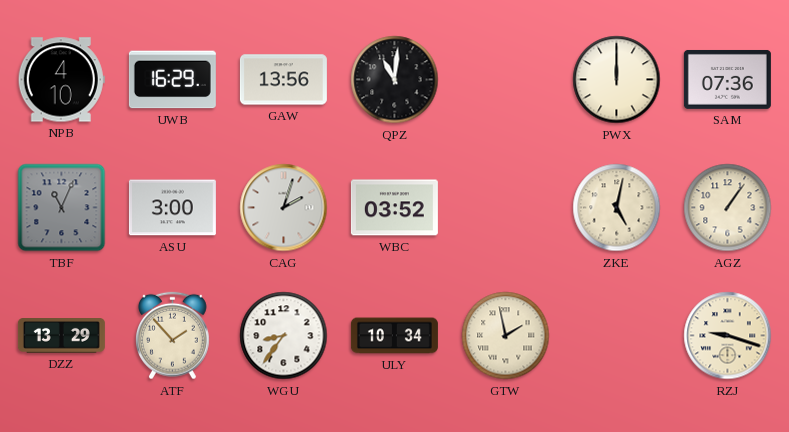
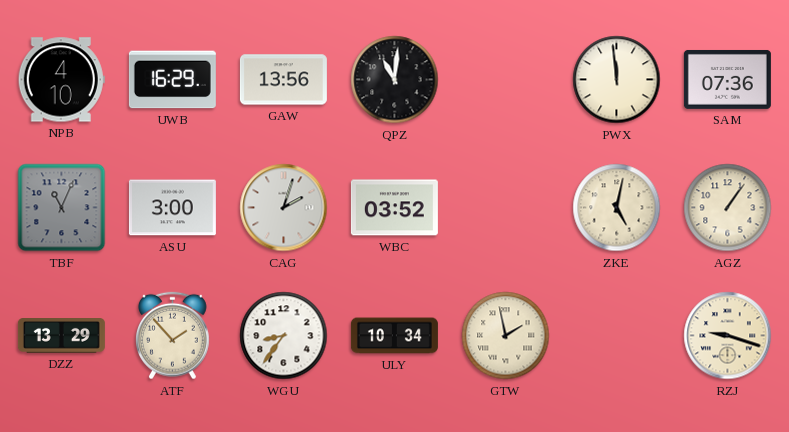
PWX: 12:00 -> 11:59
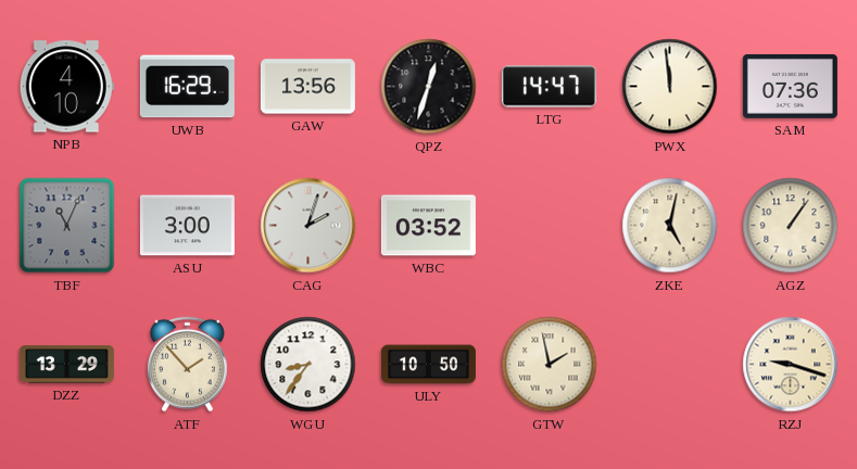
QPZ: 11:01 -> 12:33
LTG: none -> 14:47
ULY: 10:34 -> 10:50
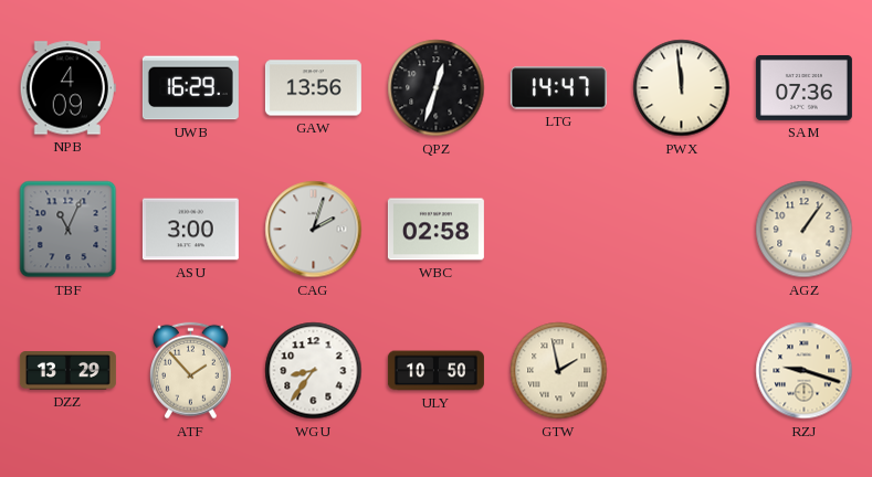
NPB: 4:10 -> 4:09
WBC: 03:52 -> 02:58
ZKE: 5:02 -> none
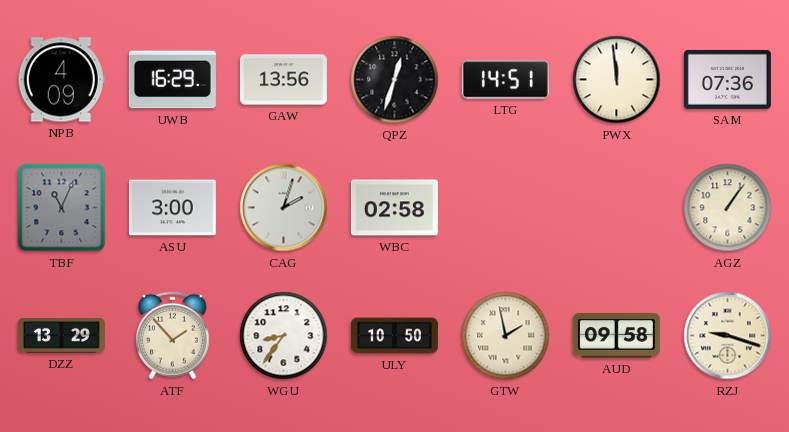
LTG: 14:47 -> 14:51
AUD: none -> 09:58
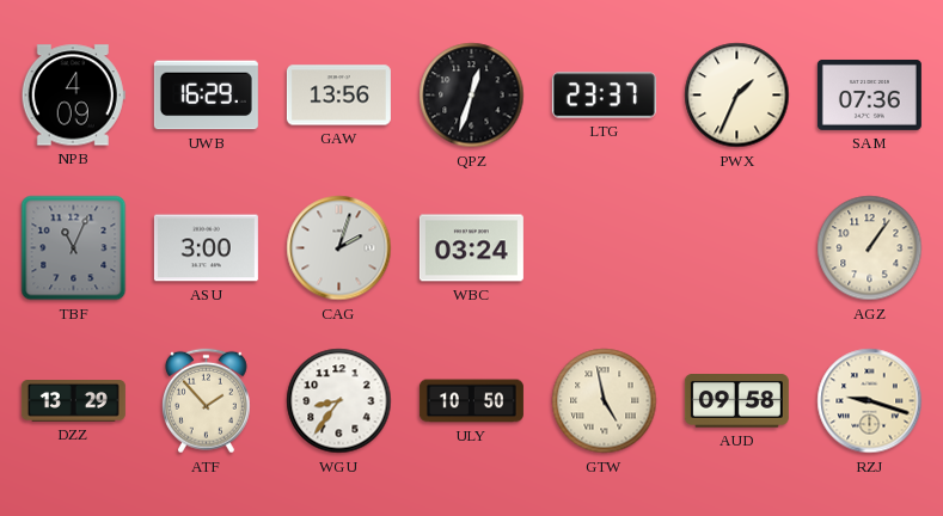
LTG: 14:51 -> 23:37
PWX: 11:59 -> 1:34
WBC: 02:58 -> 03:24
GTW: 1:58 -> 4:58
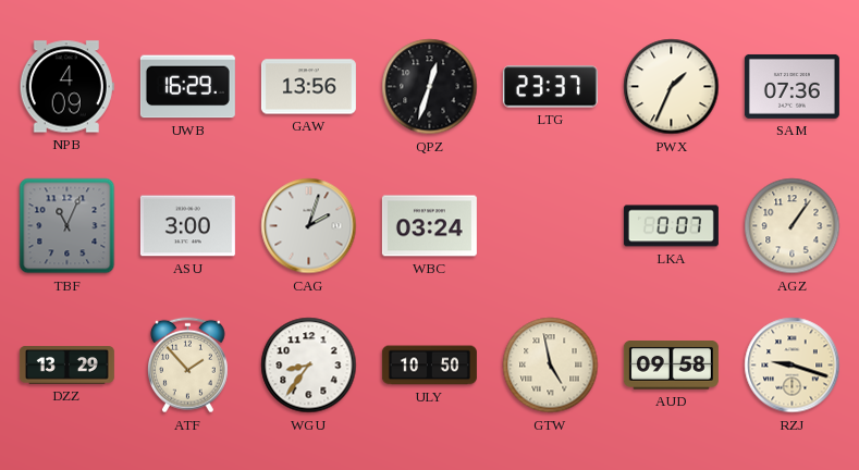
LKA: none -> 0:07
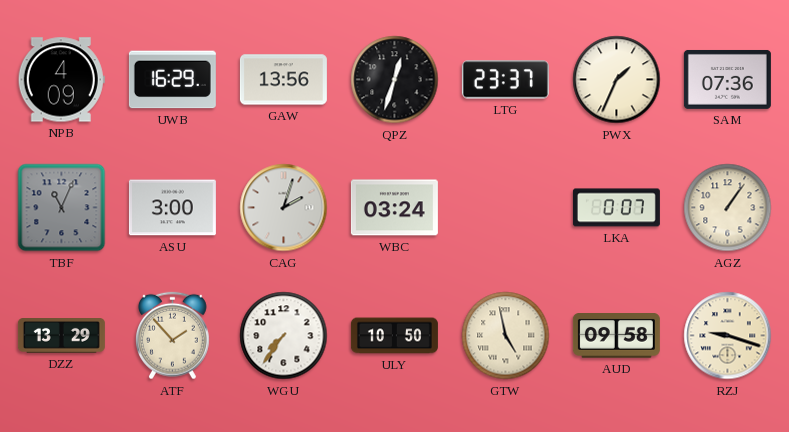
WGU: 8:36 -> 7:36
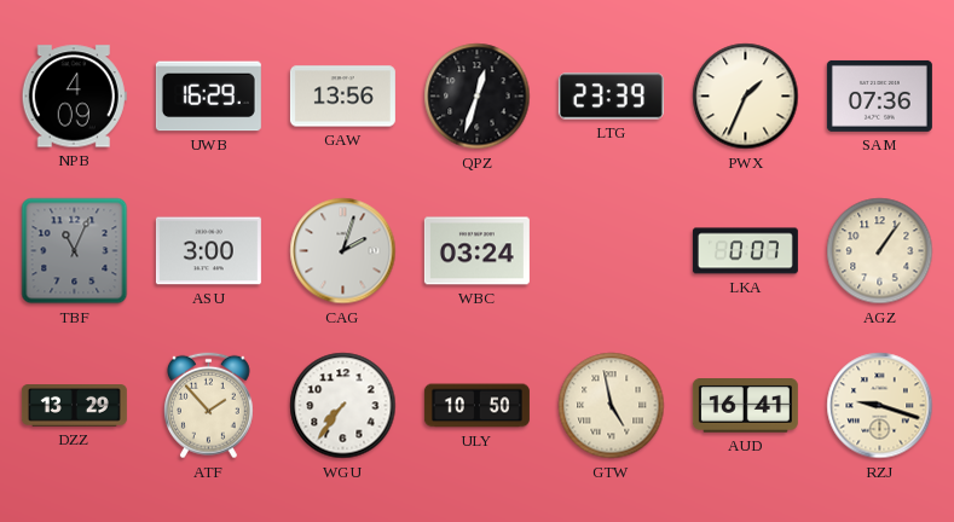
LTG: 23:37 -> 23:39
AUD: 09:58 -> 16:41
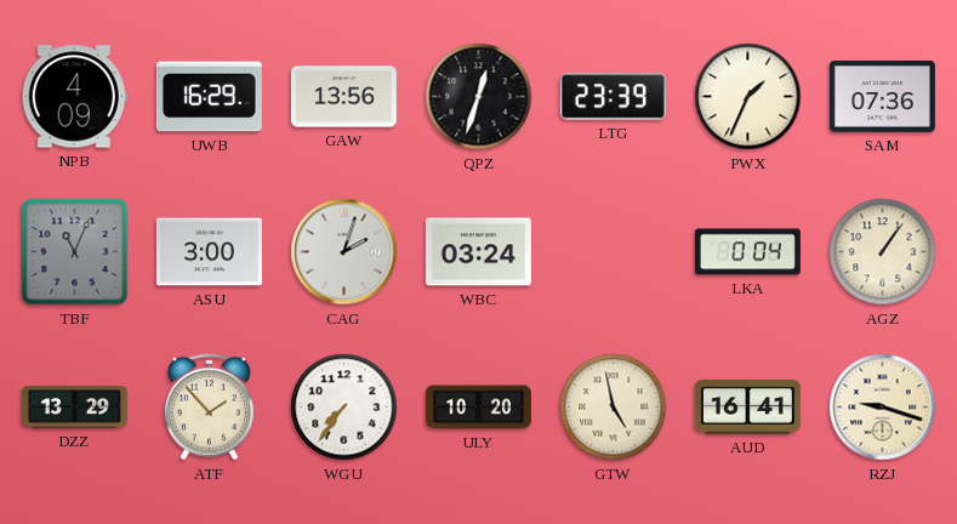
LKA: 0:07 -> 0:04
ULY: 10:50 -> 10:20
